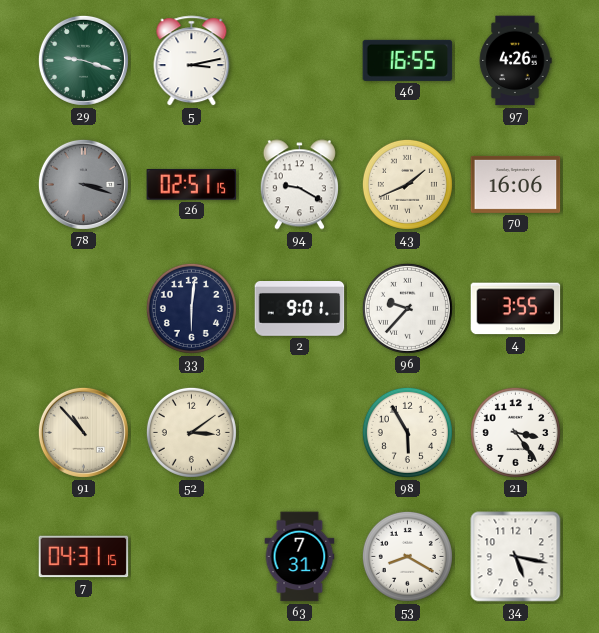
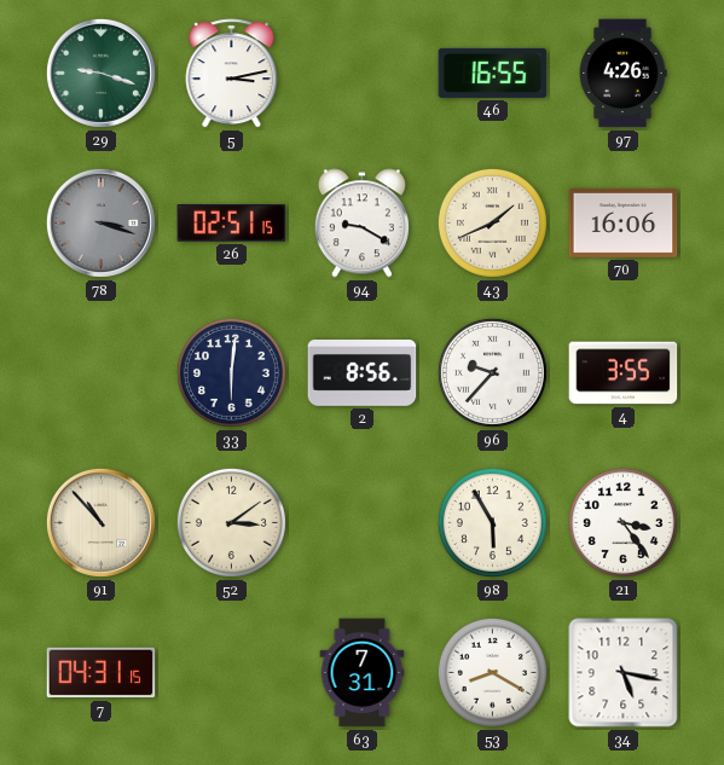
2: 9:01 -> 8:56
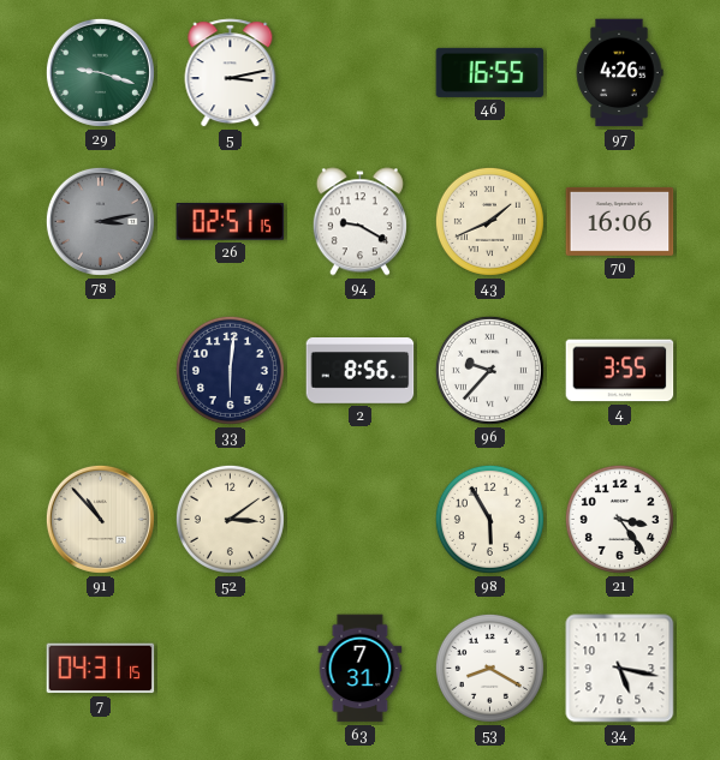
78: 3:18 -> 3:13
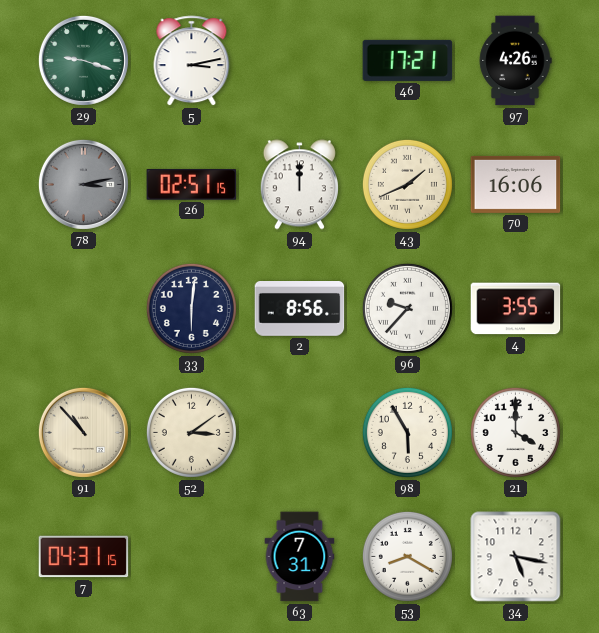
46: 16:55 -> 17:21
94: 9:20 -> 12:00
21: 3:24 -> 4:00
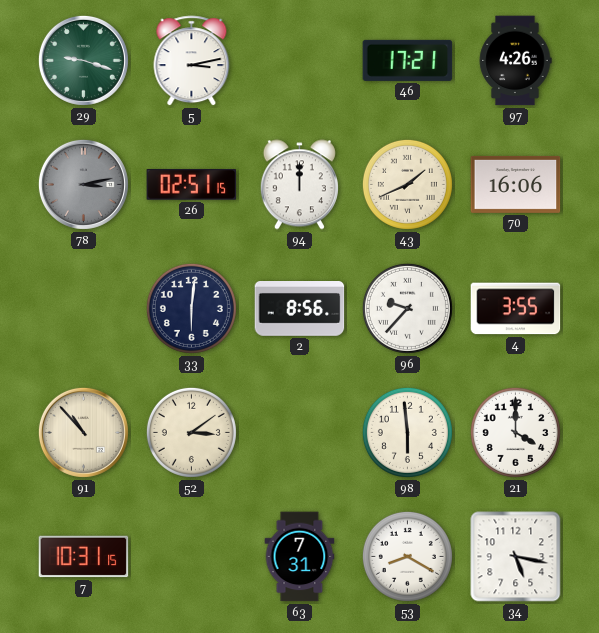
98: 5:55 -> 5:59
7: 04:31 -> 10:31
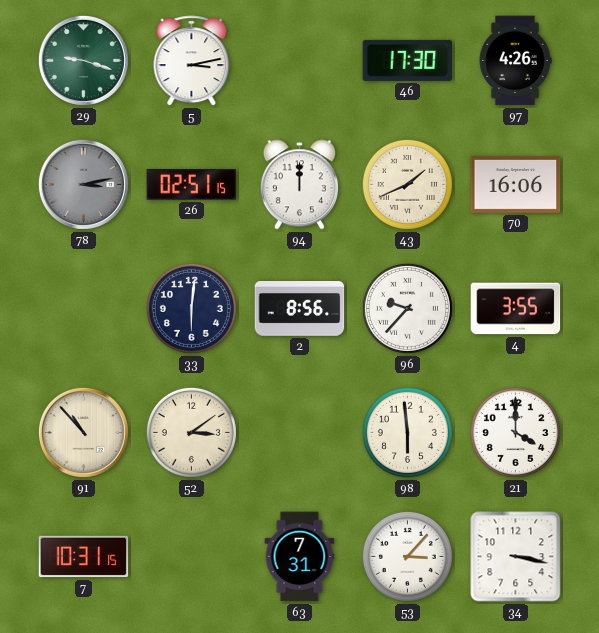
46: 17:21 -> 17:30
53: 8:20 -> 3:07
34: 5:17 -> 3:17
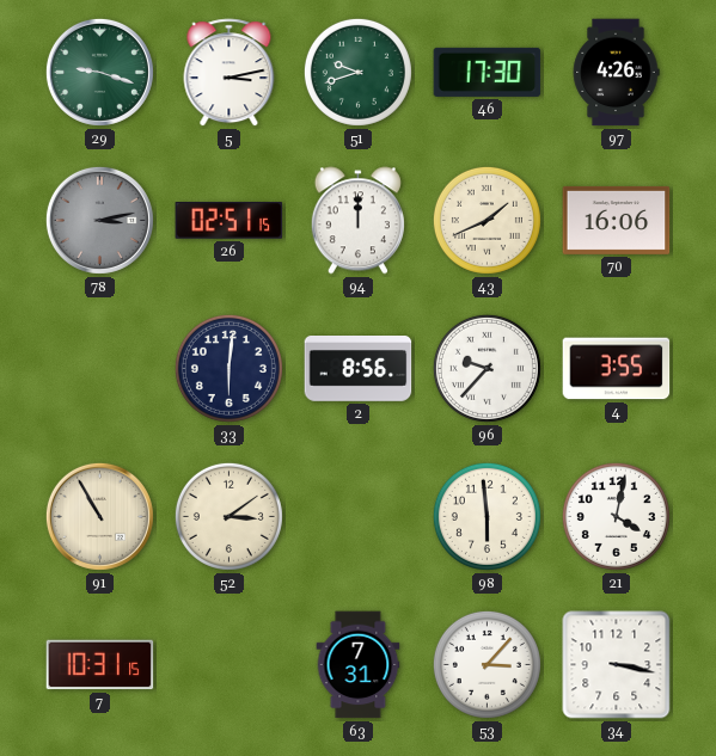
51: none -> 9:42
91: 10:53 -> 10:55
21: 4:00 -> 4:02
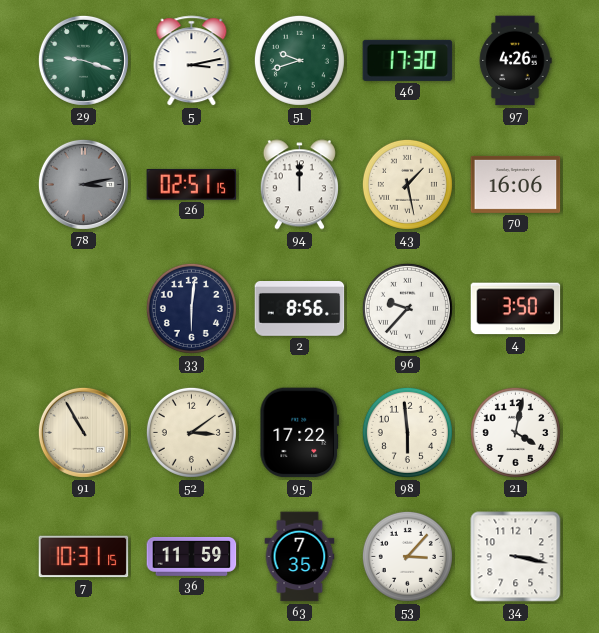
43: 1:41 -> 1:28
4: 3:55 -> 3:50
95: none -> 17:22
36: none -> 11:59
63: 7:31 -> 7:35
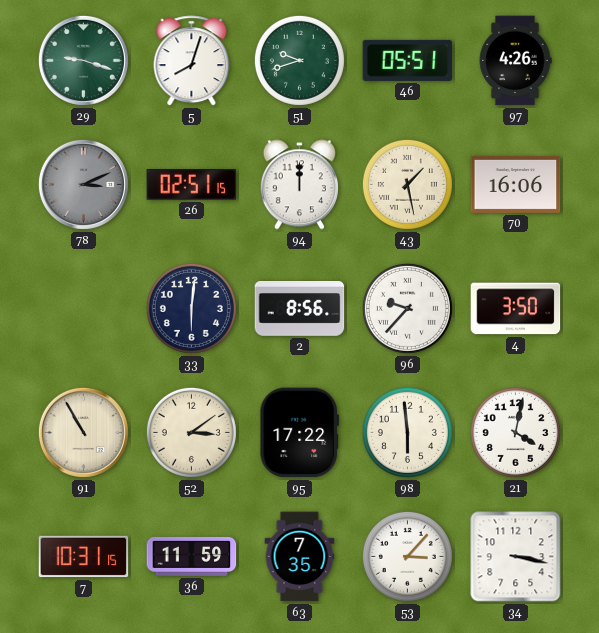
5: 3:13 -> 8:03
46: 17:30 -> 05:51
78: 3:13 -> 3:11
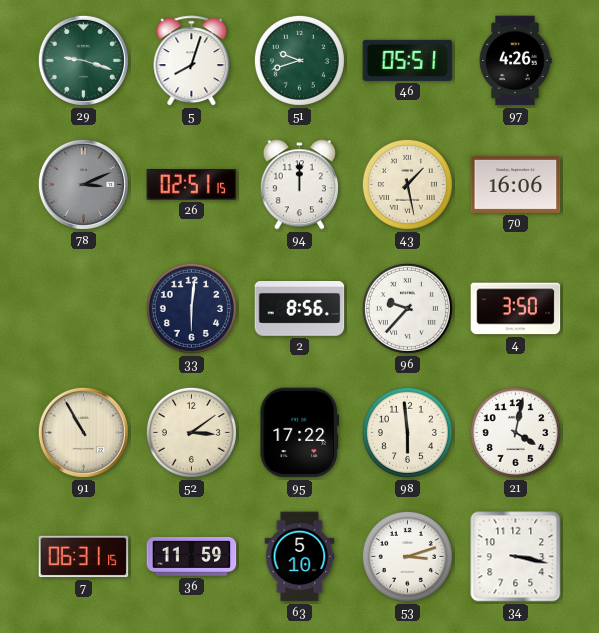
7: 10:31 -> 06:31
63: 7:35 -> 5:10
53: 3:07 -> 3:12
